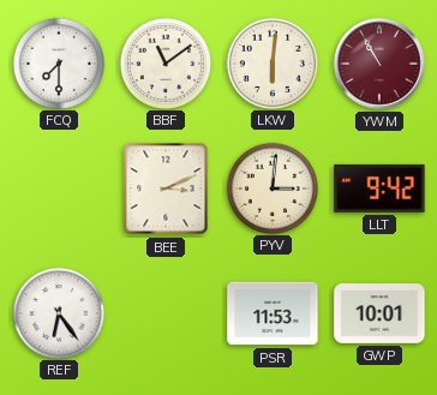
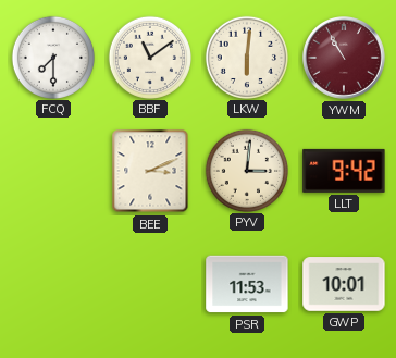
REF: 6:24 -> none
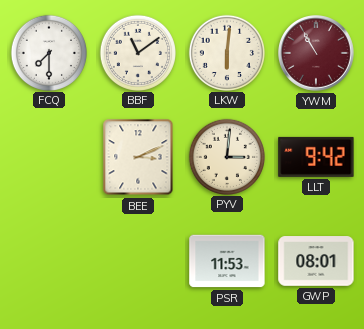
GWP: 10:01 -> 08:01
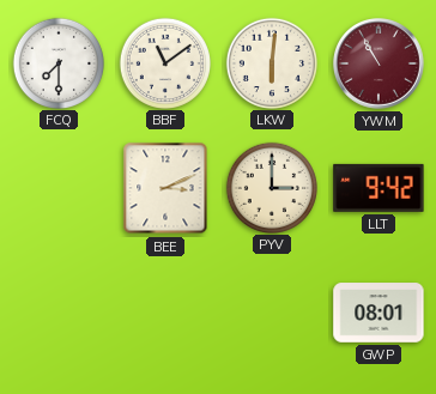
PYV: 3:01 -> 3:00
PSR: 11:53 -> none
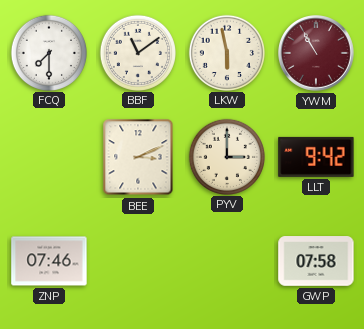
LKW: 6:01 -> 5:58
ZNP: none -> 07:46
GWP: 08:01 -> 07:58
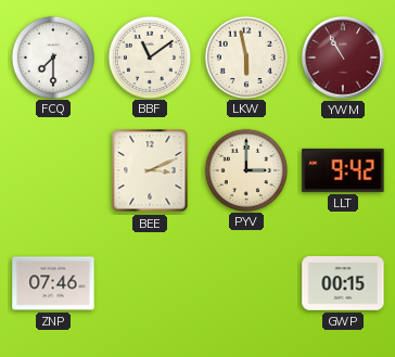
GWP: 07:58 -> 00:15
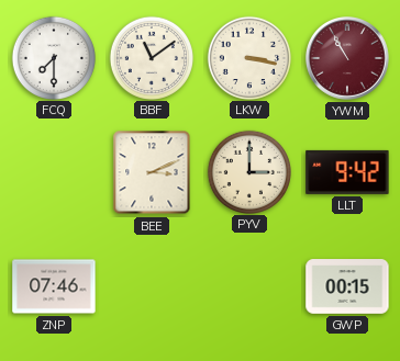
LKW: 5:58 -> 3:17
